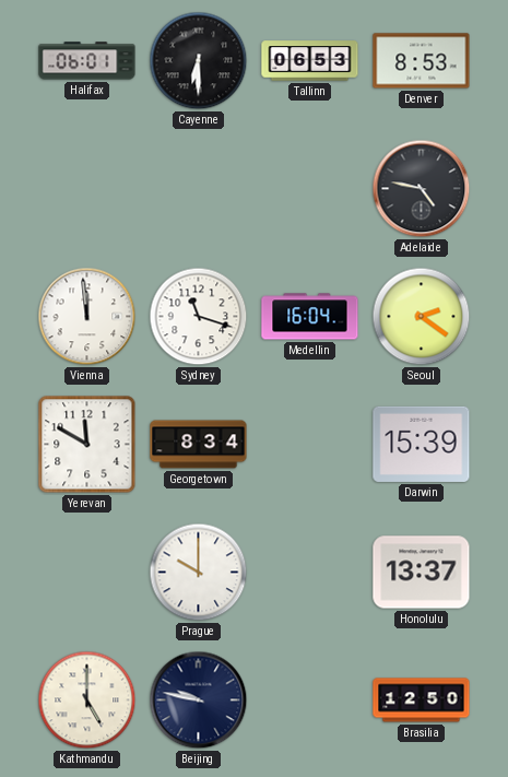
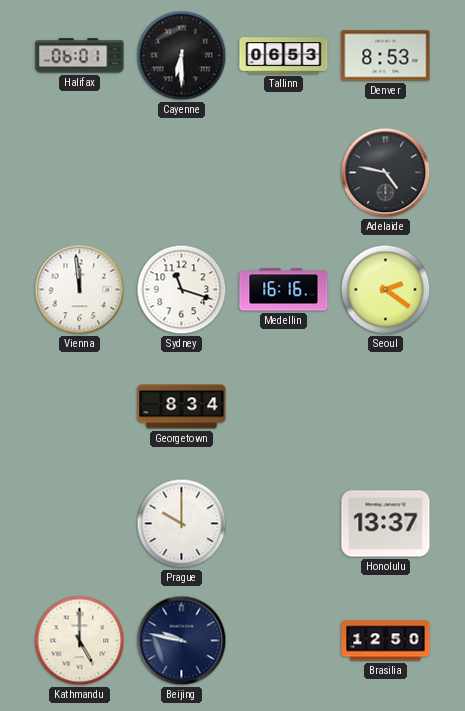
Medellin: 16:04 -> 16:16
Yerevan: 11:50 -> none
Darwin: 15:39 -> none
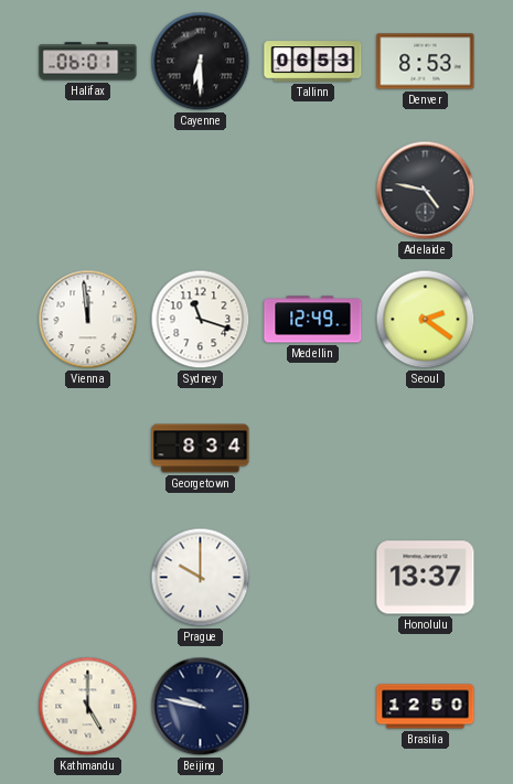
Medellin: 16:16 -> 12:49
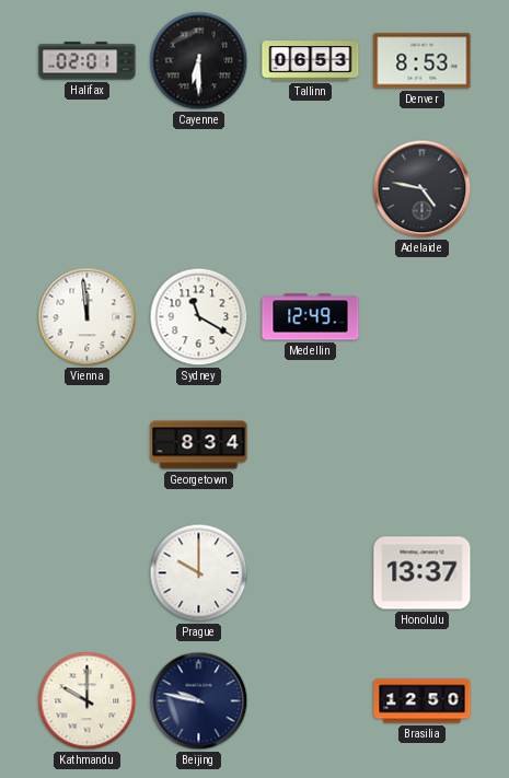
Halifax: 06:01 -> 02:01
Sydney: 11:18 -> 11:20
Seoul: 2:21 -> none
Kathmandu: 5:00 -> 10:00
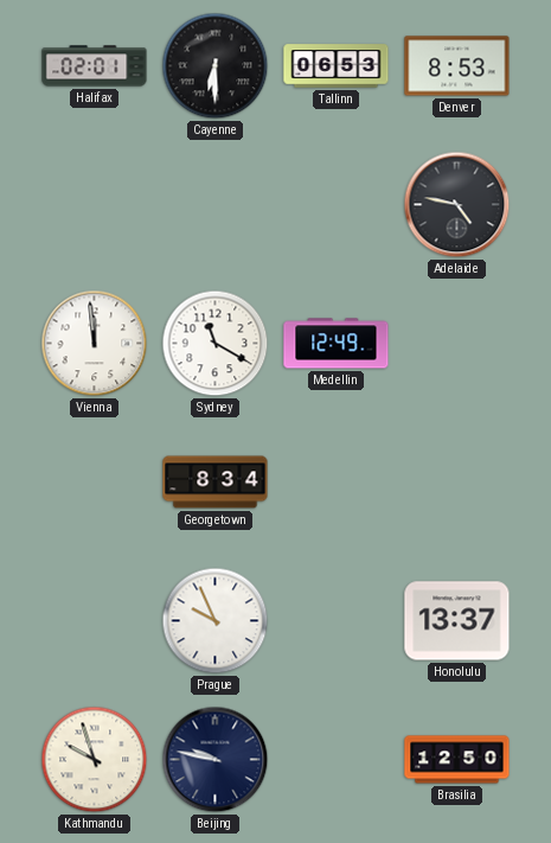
Prague: 10:00 -> 9:56
Kathmandu: 10:00 -> 9:57
